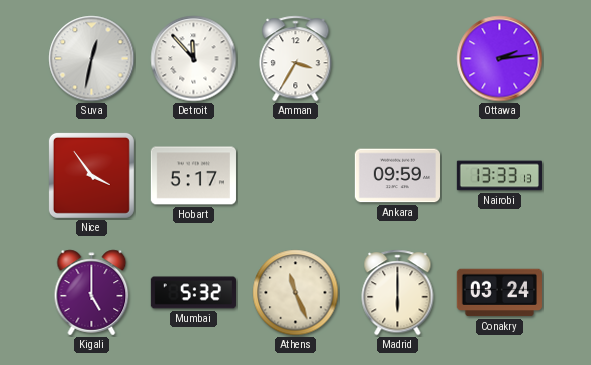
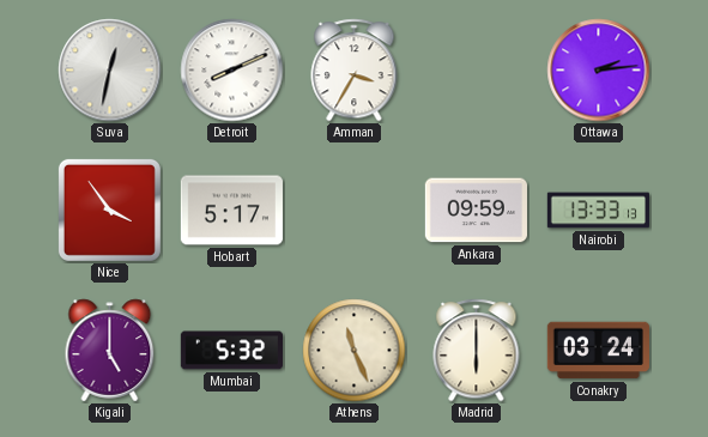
Detroit: 11:53 -> 8:11
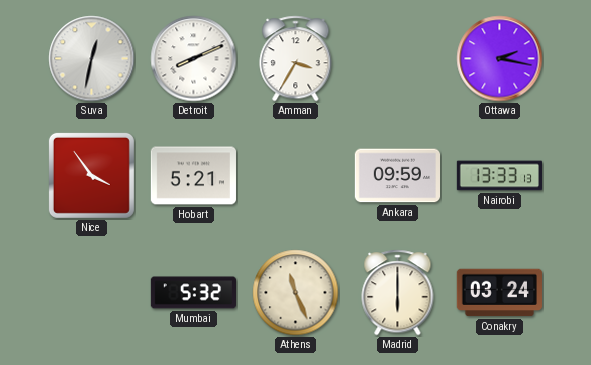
Ottawa: 2:14 -> 2:17
Hobart: 5:17 -> 5:21
Kigali: 5:00 -> none
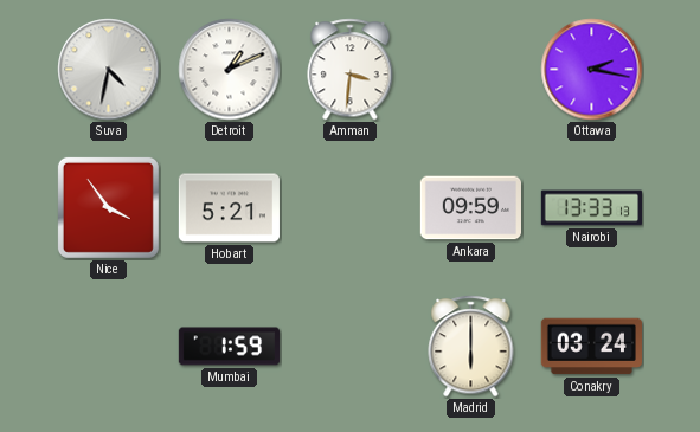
Suva: 12:32 -> 4:32
Detroit: 8:11 -> 1:11
Amman: 3:35 -> 3:31
Mumbai: 5:32 -> 1:59
Athens: 11:26 -> none
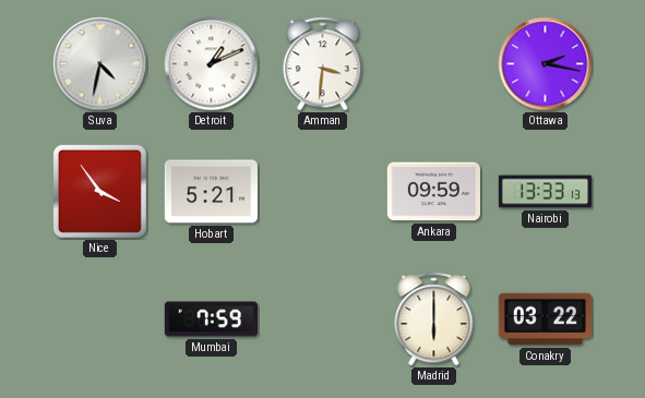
Mumbai: 1:59 -> 7:59
Conakry: 03:24 -> 03:22
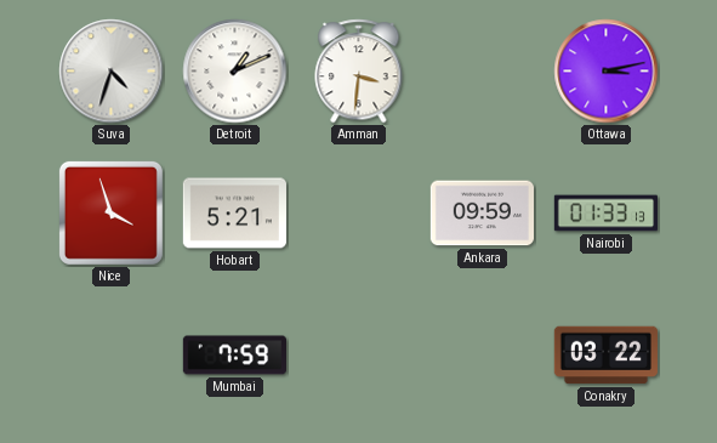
Suva: 4:32 -> 4:33
Ottawa: 2:17 -> 3:13
Nice: 3:54 -> 3:57
Nairobi: 13:33 -> 01:33
Madrid: 6:00 -> none
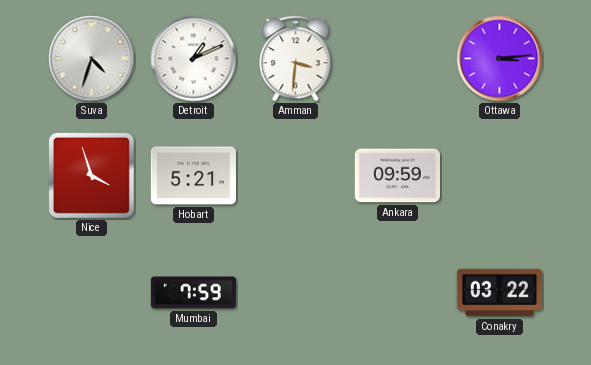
Ottawa: 3:13 -> 3:14
Nairobi: 01:33 -> none
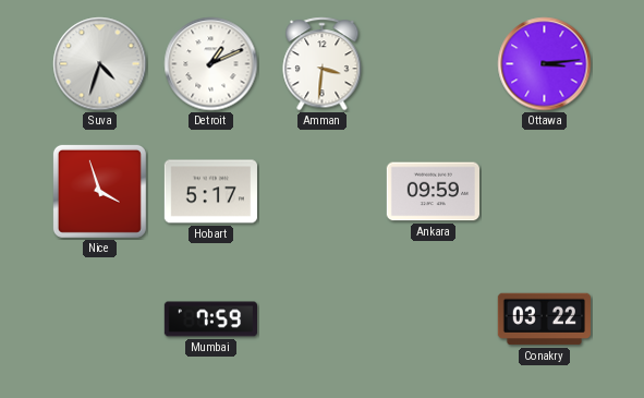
Hobart: 5:21 -> 5:17
